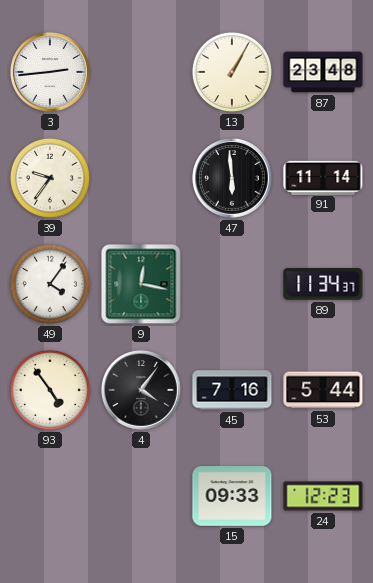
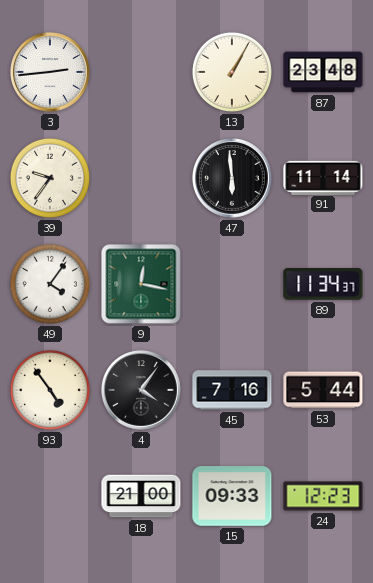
18: none -> 21:00
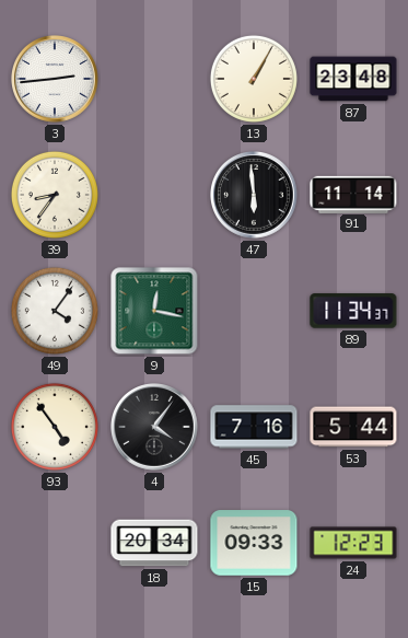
39: 9:36 -> 8:36
18: 21:00 -> 20:34
